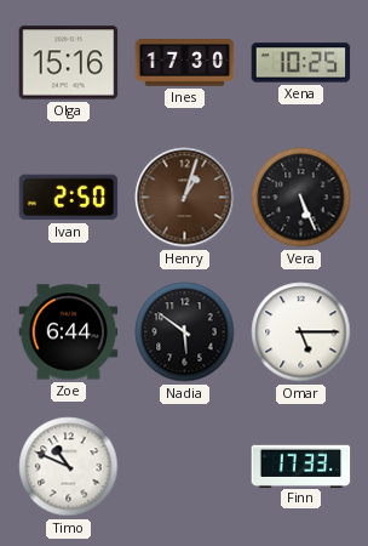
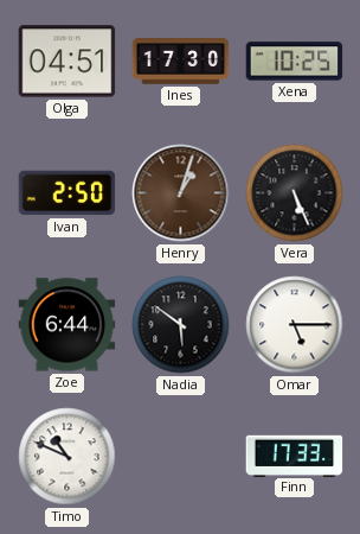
Olga: 15:16 -> 04:51
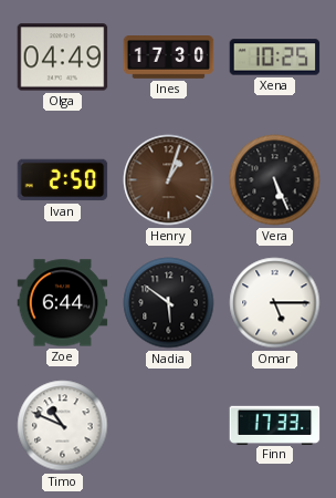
Olga: 04:51 -> 04:49
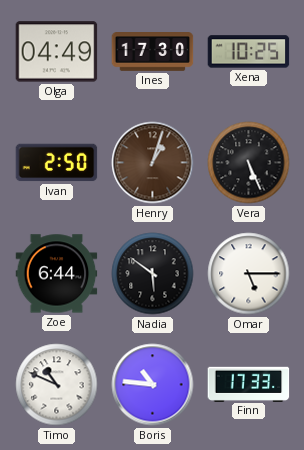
Boris: none -> 10:46
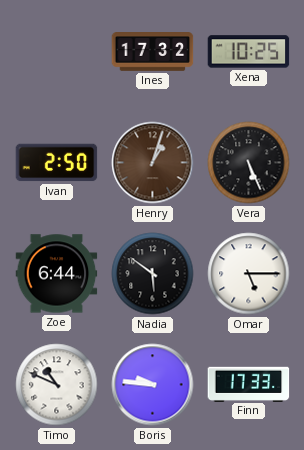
Olga: 04:49 -> none
Ines: 17:30 -> 17:32
Boris: 10:46 -> 9:46
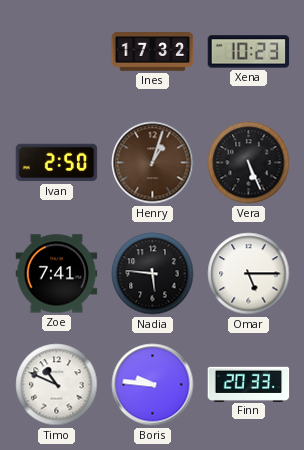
Xena: 10:25 -> 10:23
Zoe: 6:44 -> 7:41
Nadia: 5:51 -> 5:46
Finn: 17:33 -> 20:33
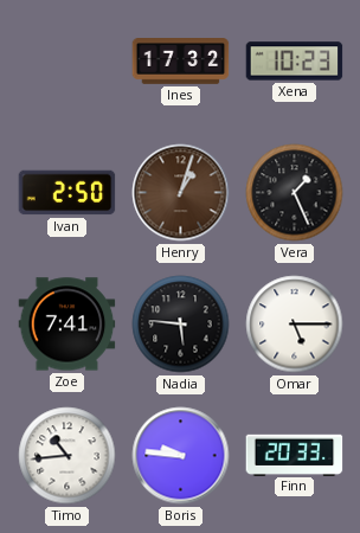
Vera: 5:26 -> 1:26
Timo: 10:49 -> 10:44
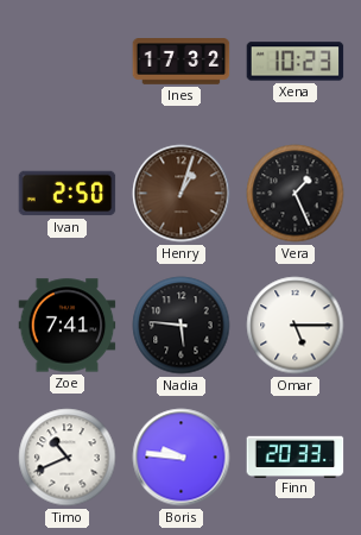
Timo: 10:44 -> 10:41
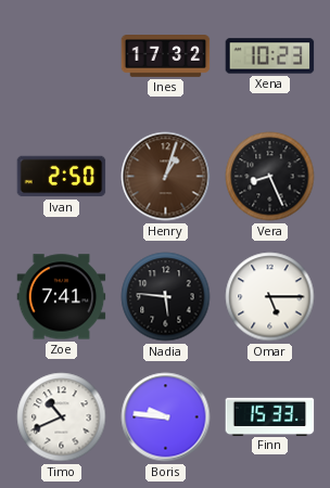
Vera: 1:26 -> 8:26
Finn: 20:33 -> 15:33
